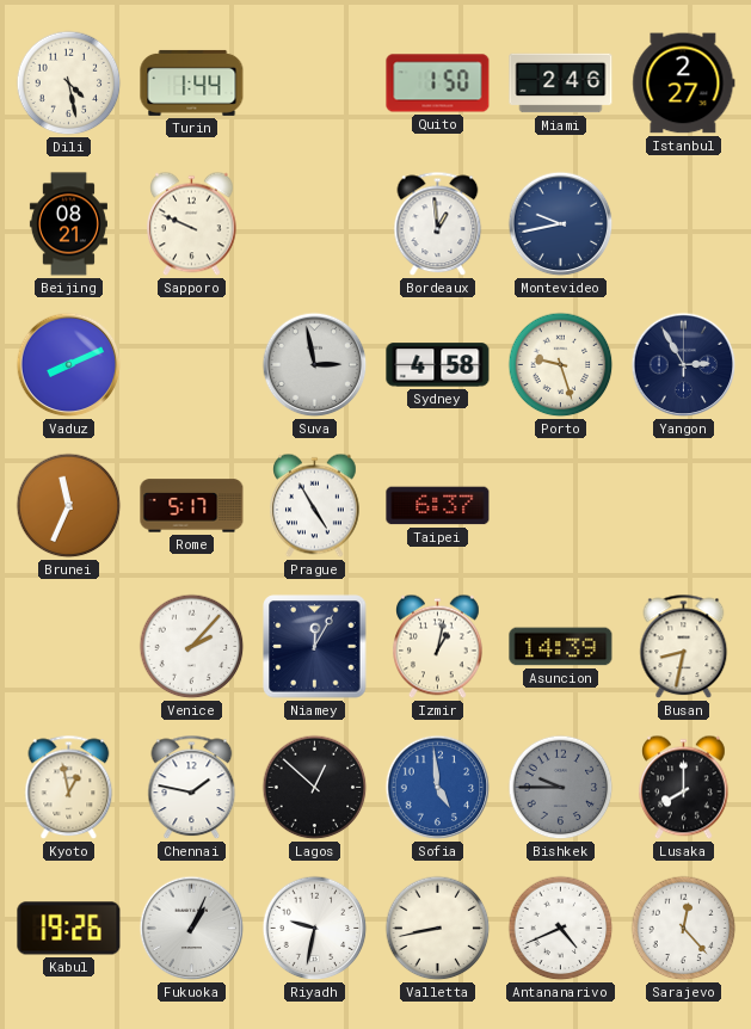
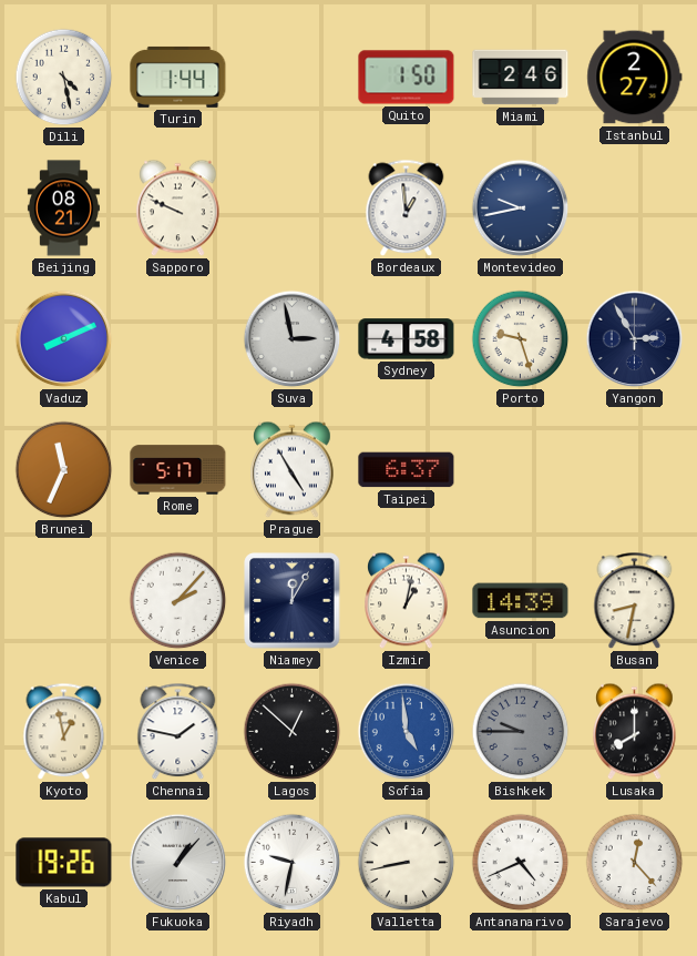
Fukuoka: 1:04 -> 1:07
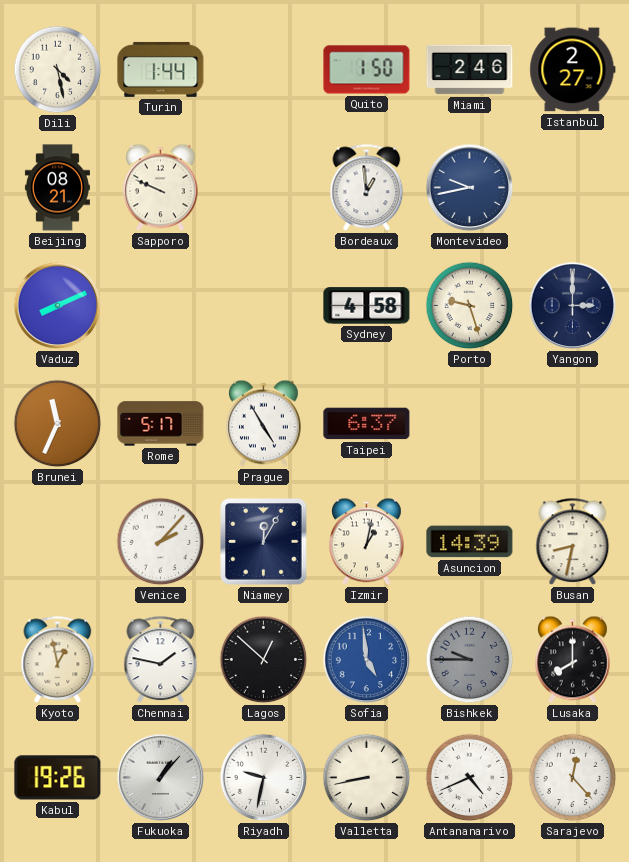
Suva: 2:58 -> none
Yangon: 2:55 -> 3:00
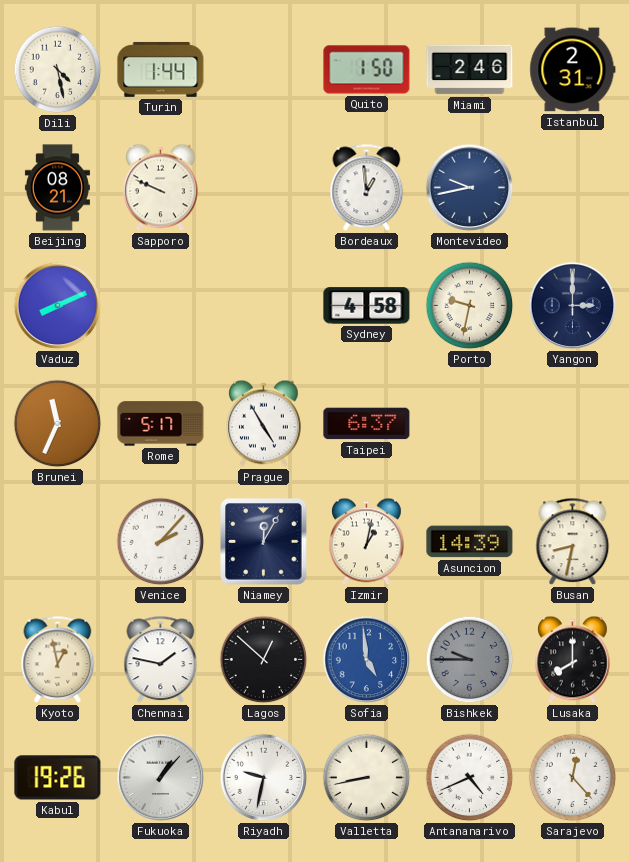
Istanbul: 2:27 -> 2:31
Porto: 9:27 -> 9:32
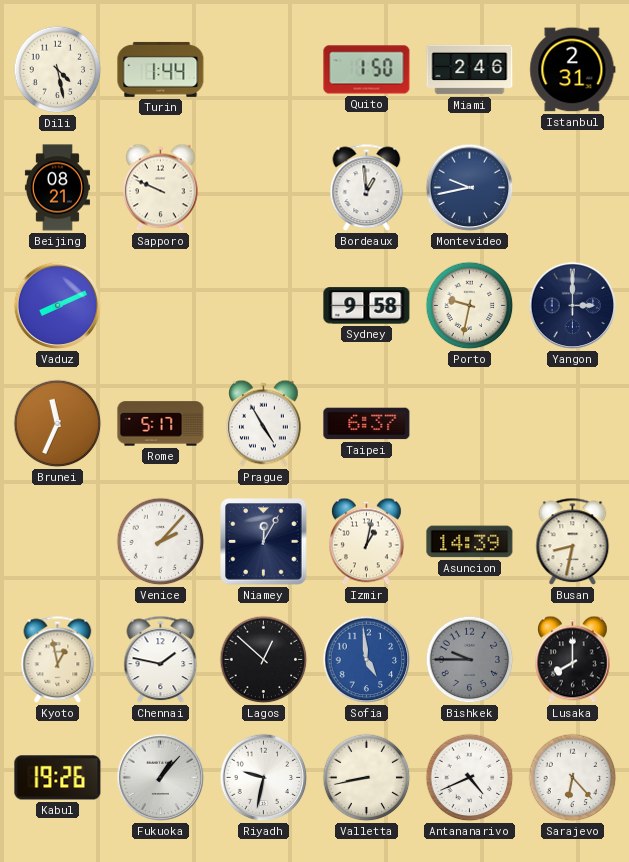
Sydney: 4:58 -> 9:58
Sarajevo: 12:23 -> 6:23
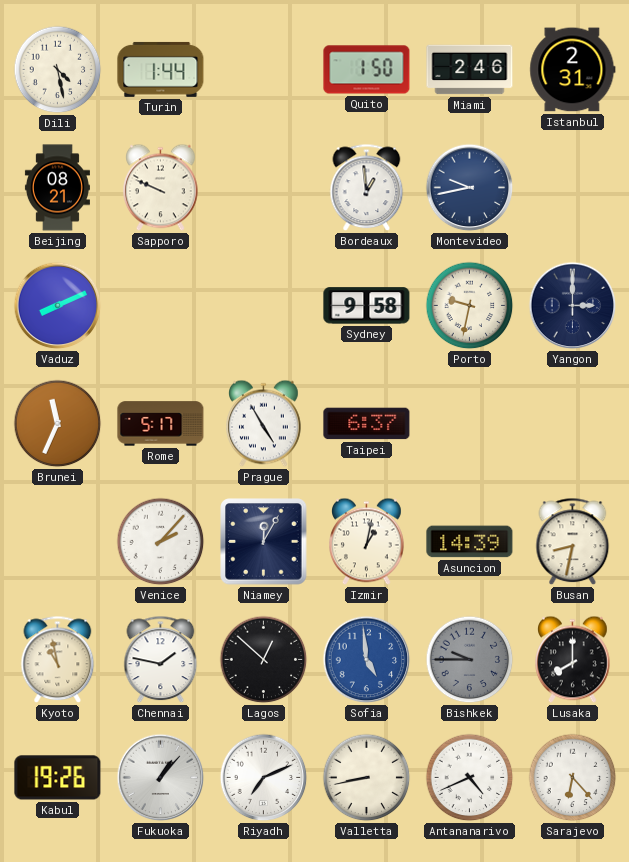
Kyoto: 12:58 -> 10:58
Riyadh: 9:32 -> 7:11
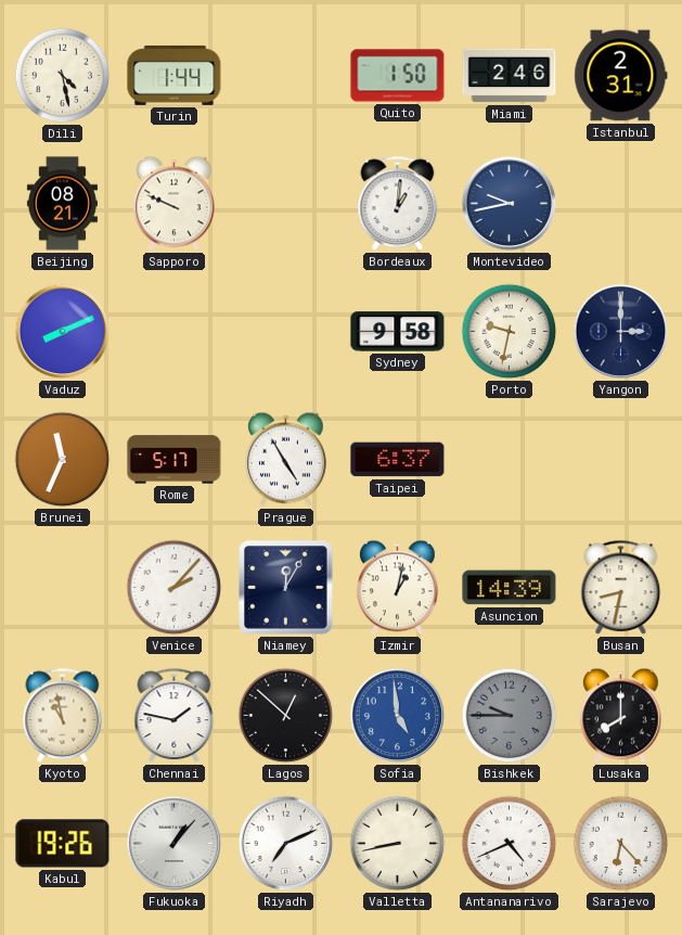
Bordeaux: 12:59 -> 1:01
